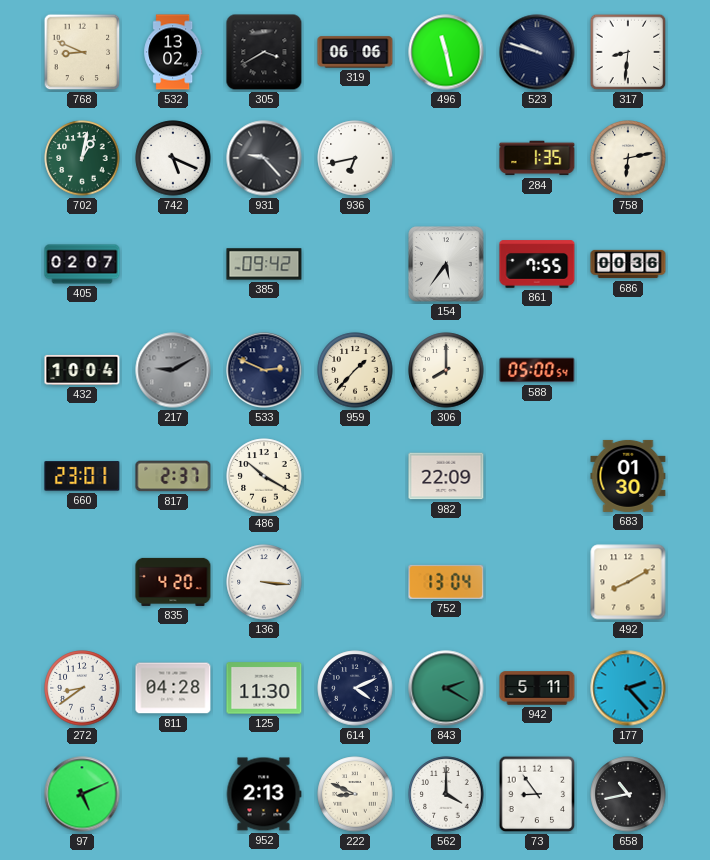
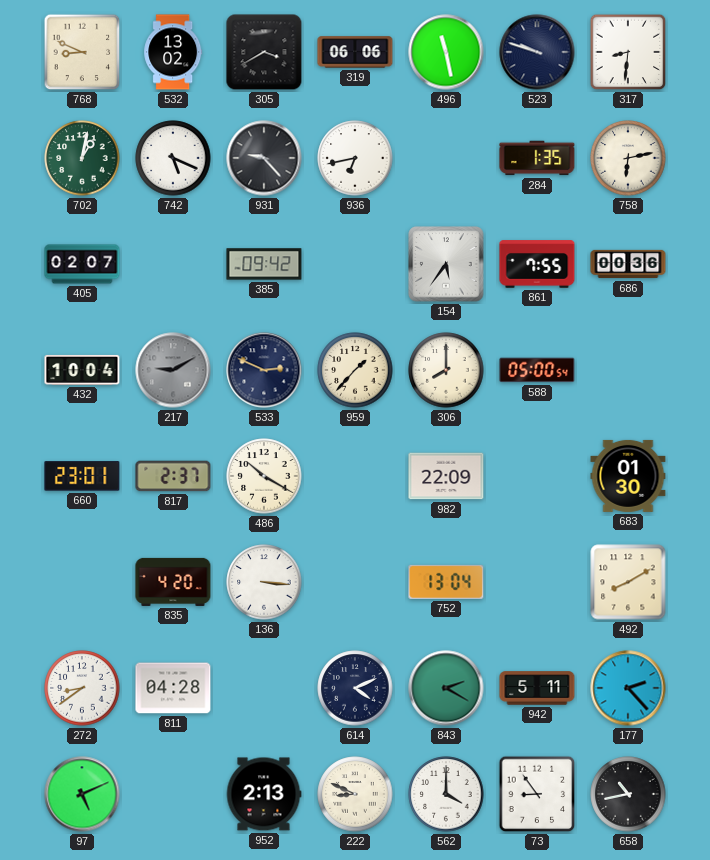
125: 11:30 -> none
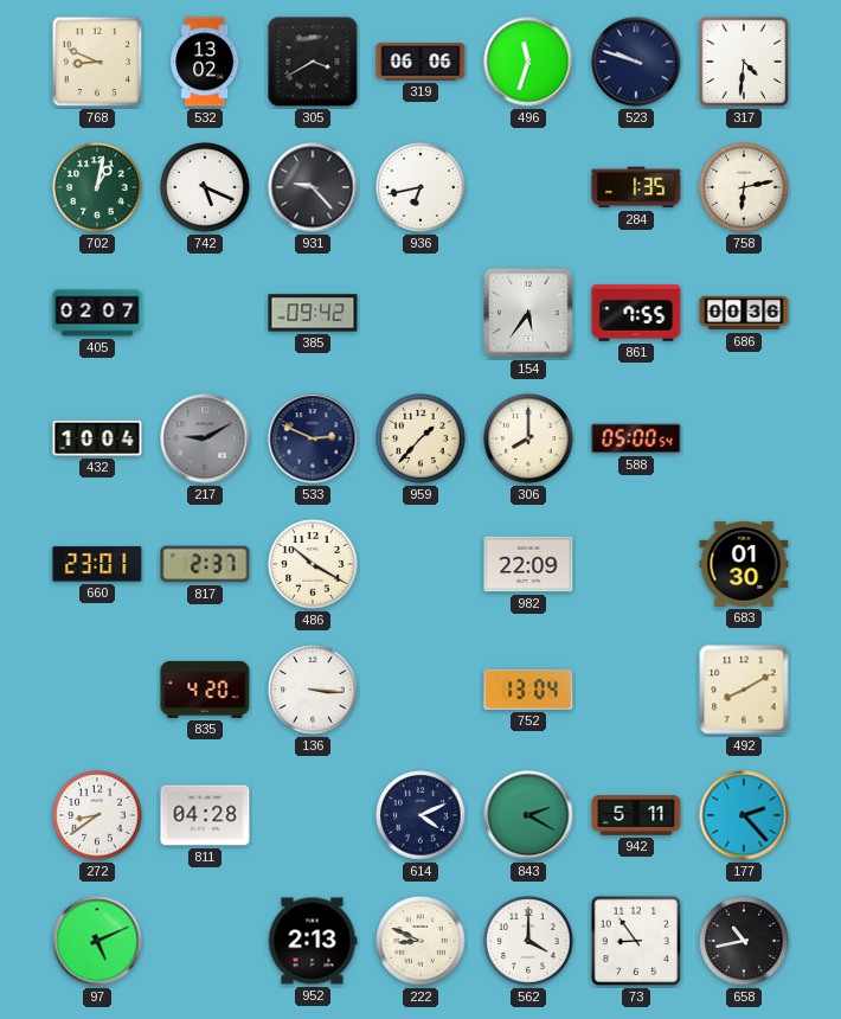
496: 11:28 -> 11:33
317: 8:31 -> 4:31
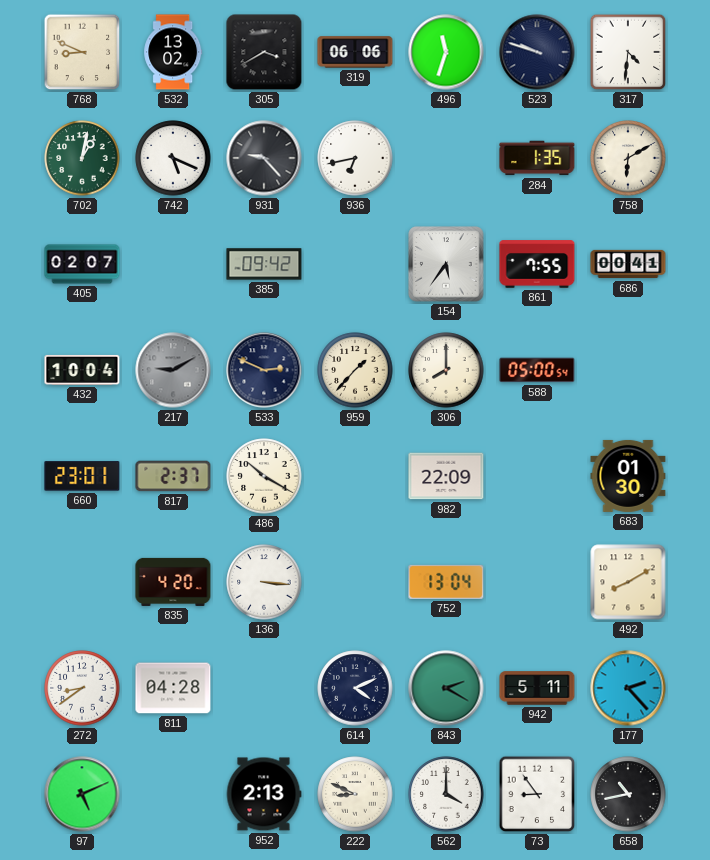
758: 6:13 -> 6:10
686: 00:36 -> 00:41
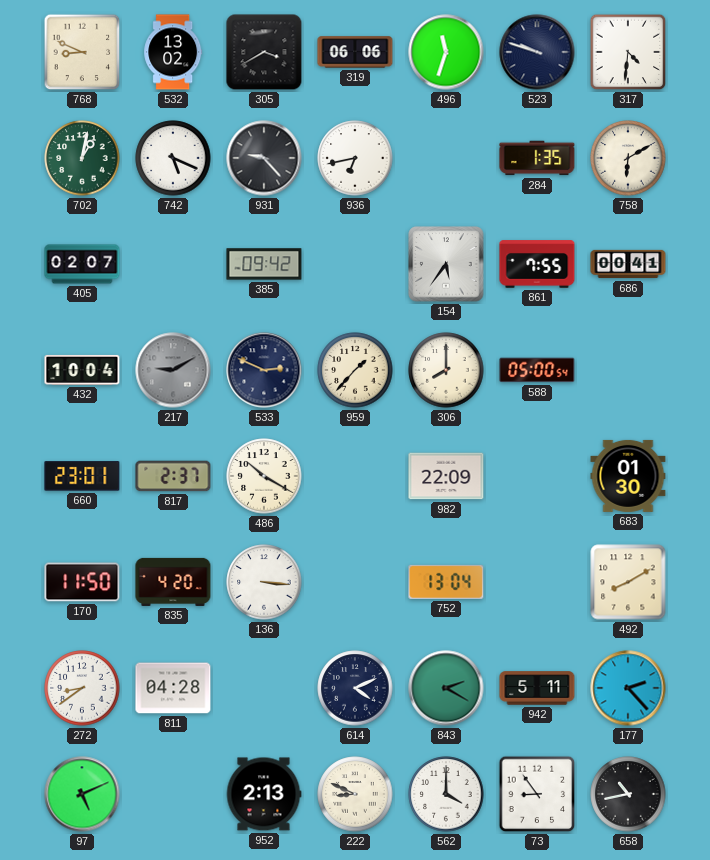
170: none -> 11:50
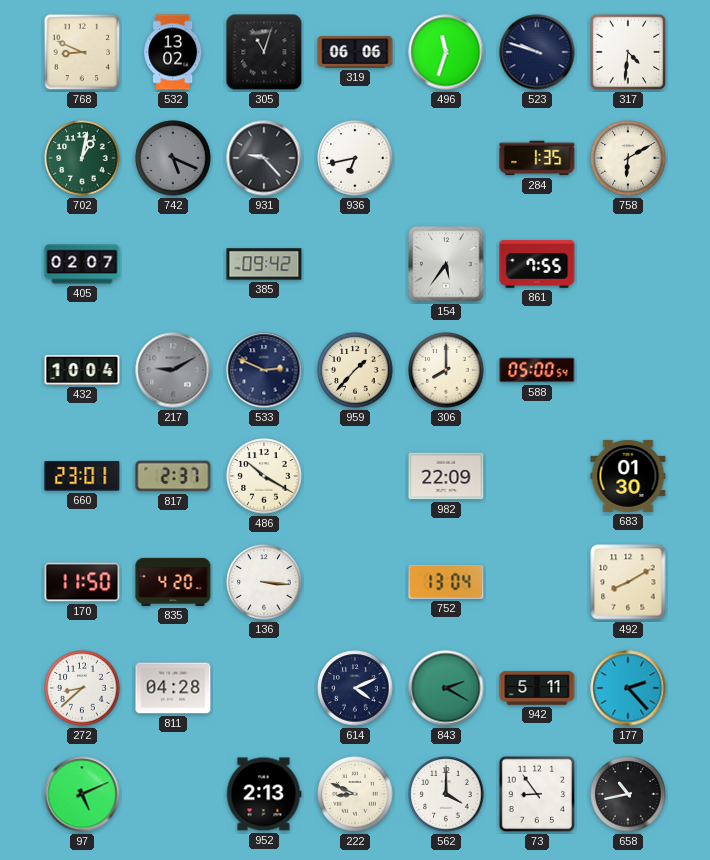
305: 3:40 -> 11:03
742 dial: white -> grey
686: 00:41 -> none
272: 8:39 -> 8:38
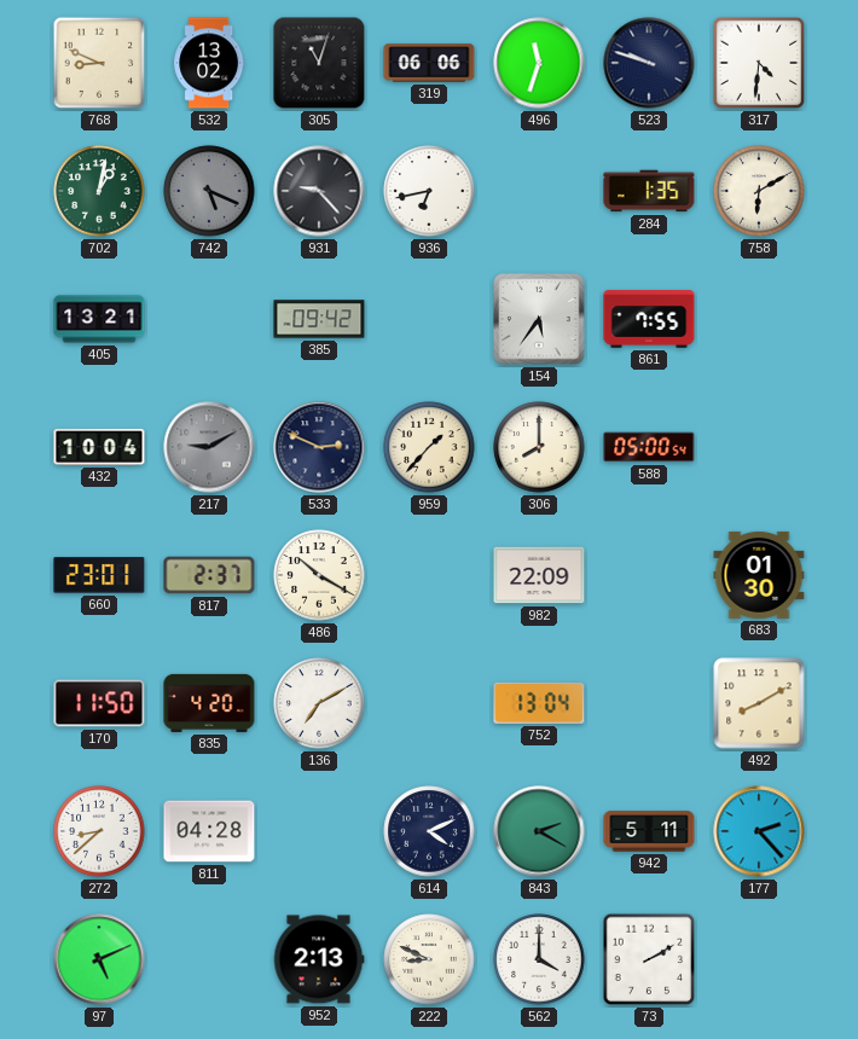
405: 02:07 -> 13:21
136: 3:16 -> 7:10
73: 8:54 -> 2:10
658: 10:43 -> none
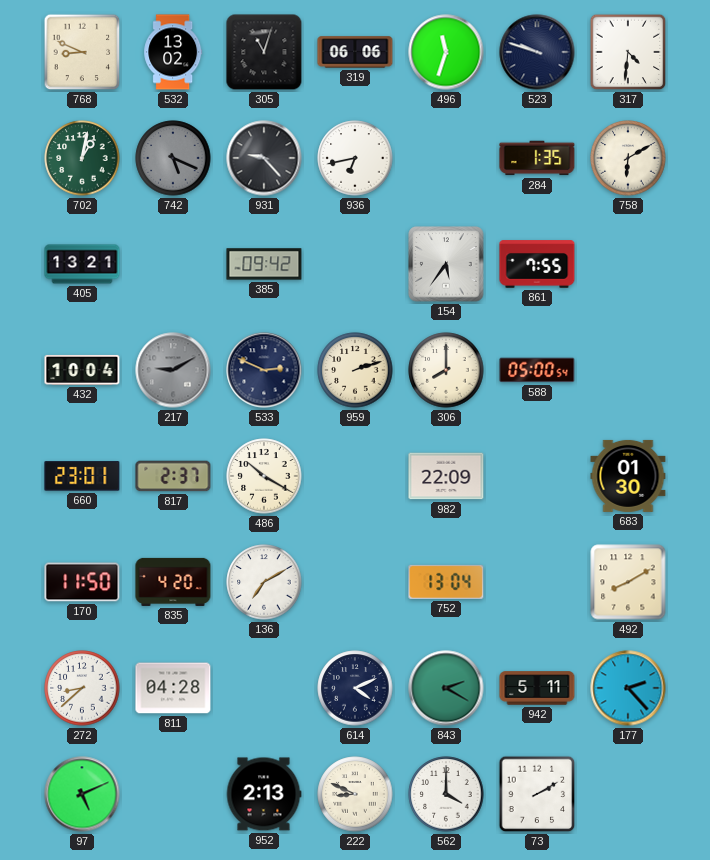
959: 1:37 -> 2:12
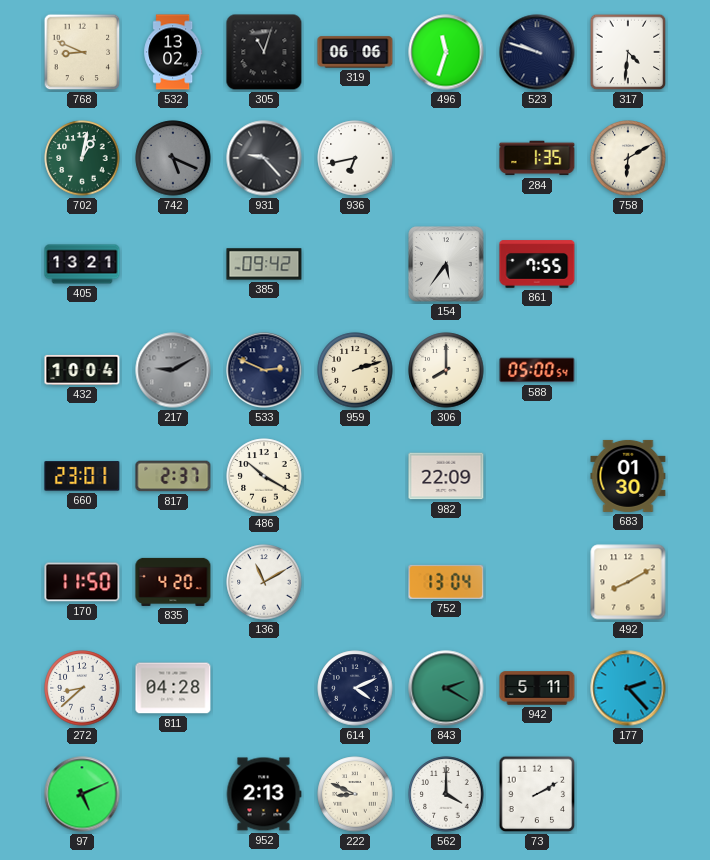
136: 7:10 -> 11:10
